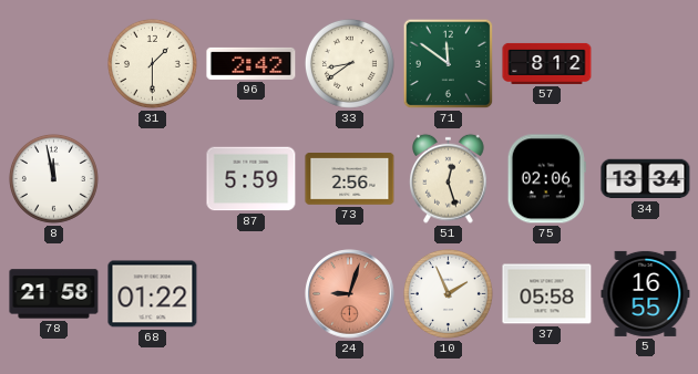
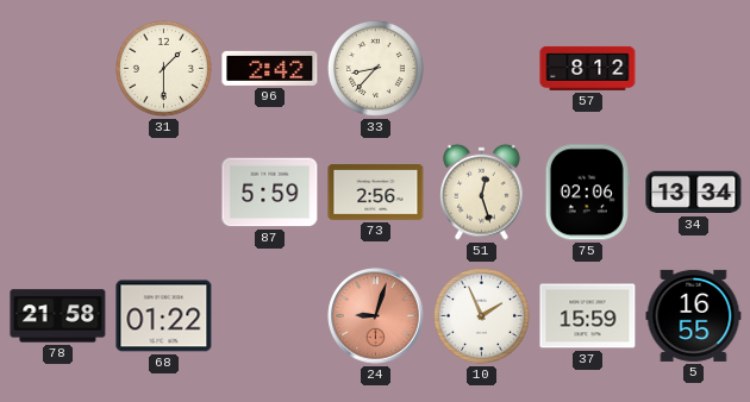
33: 8:39 -> 8:37
71: 11:51 -> none
8: 11:58 -> none
37: 05:58 -> 15:59
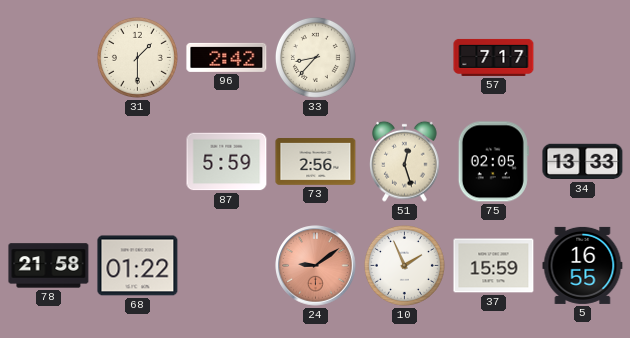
57: 8:12 -> 7:17
75: 02:06 -> 02:05
34: 13:34 -> 13:33
24: 9:03 -> 9:09
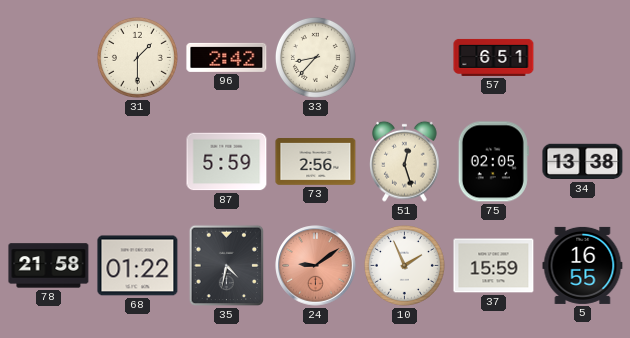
57: 7:17 -> 6:51
34: 13:33 -> 13:38
35: none -> 4:32
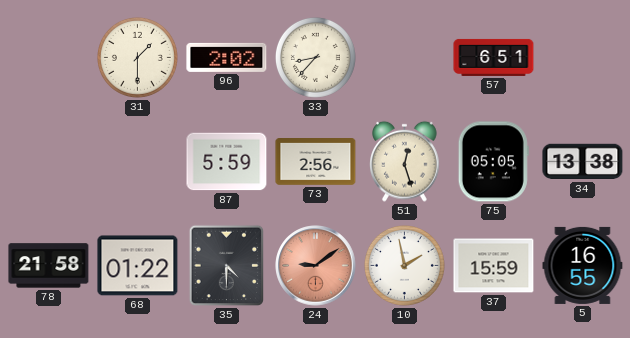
96: 2:42 -> 2:02
75: 02:05 -> 05:05
35: 4:32 -> 4:30
10: 1:56 -> 1:58
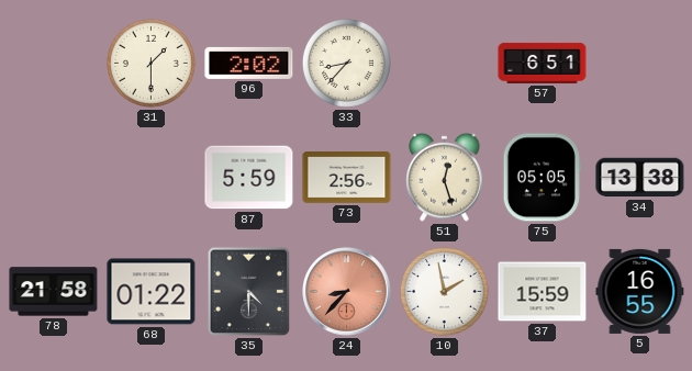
24: 9:09 -> 8:37
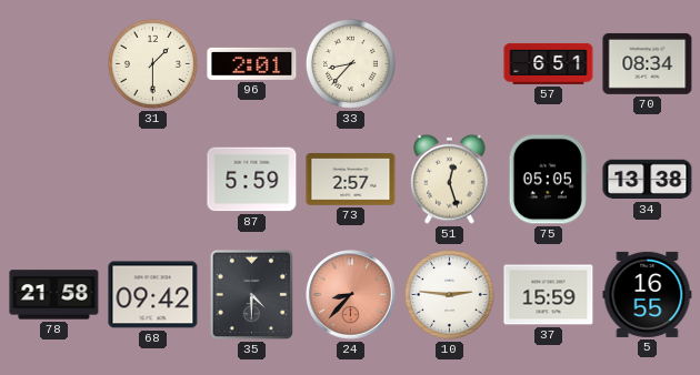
96: 2:02 -> 2:01
70: none -> 08:34
73: 2:56 -> 2:57
68: 01:22 -> 09:42
10: 1:58 -> 2:46
